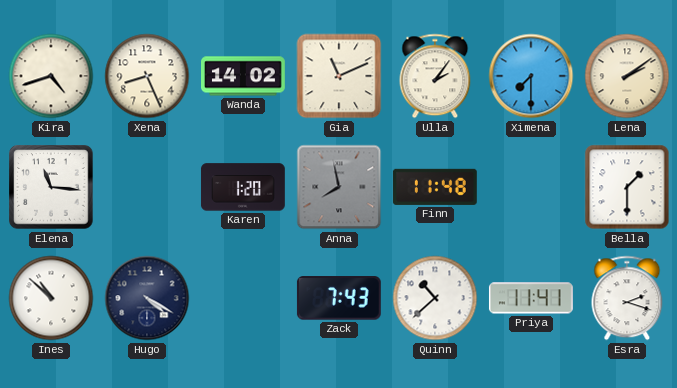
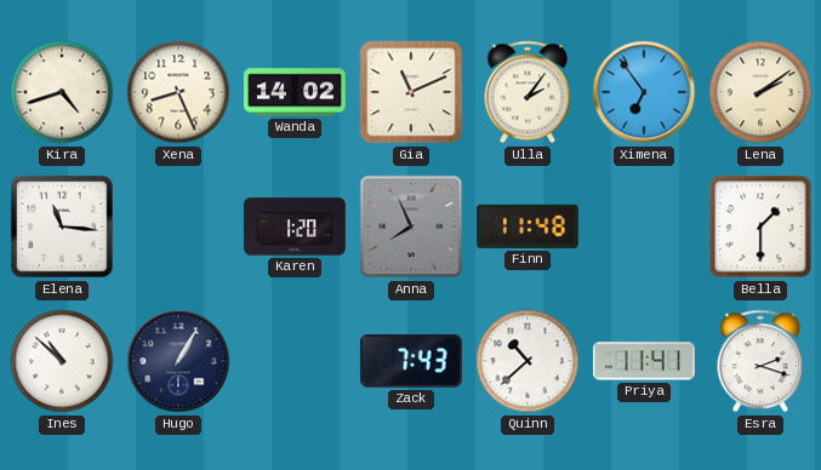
Ximena: 7:30 -> 6:54
Anna: 7:58 -> 7:56
Hugo: 4:20 -> 1:05
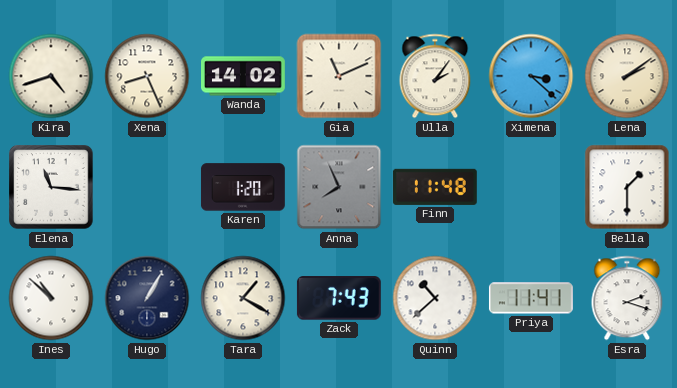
Ximena: 6:54 -> 3:22
Tara: none -> 1:20
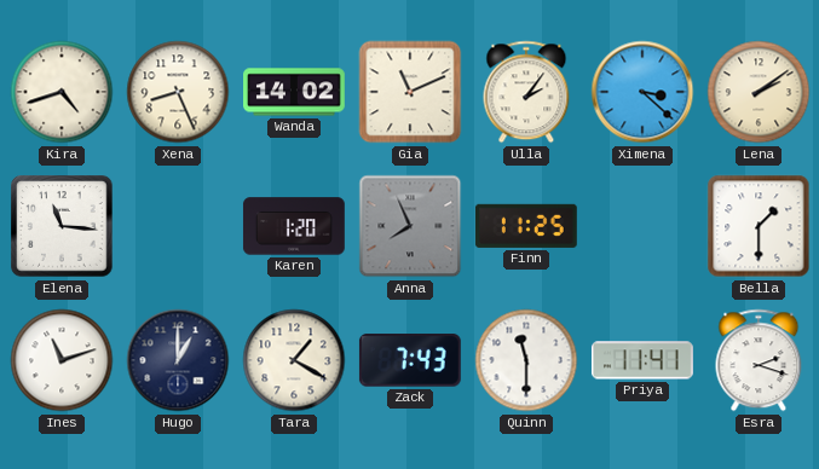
Finn: 11:48 -> 11:25
Ines: 10:52 -> 11:12
Hugo: 1:05 -> 1:00
Quinn: 10:38 -> 11:30
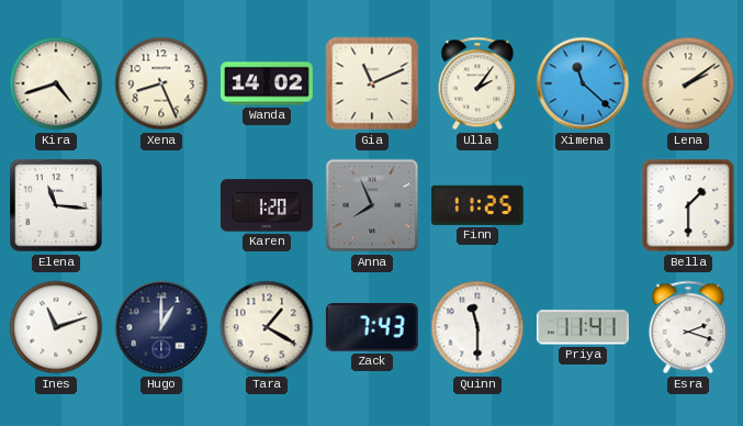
Ximena: 3:22 -> 11:22
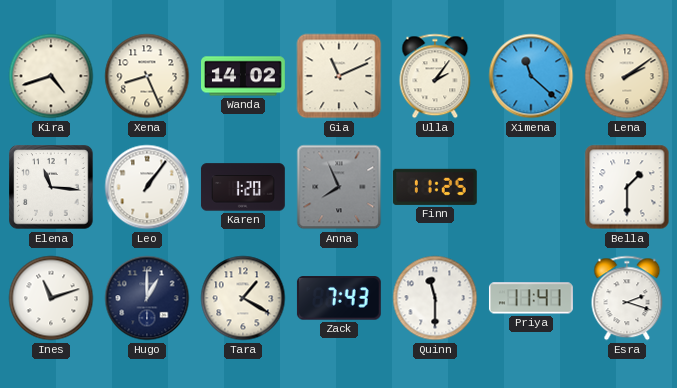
Leo: none -> 1:06
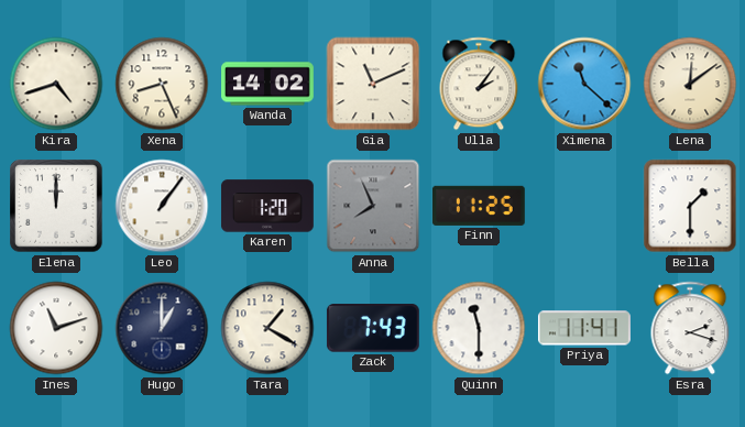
Lena: 2:09 -> 12:09
Elena: 11:16 -> 12:00
